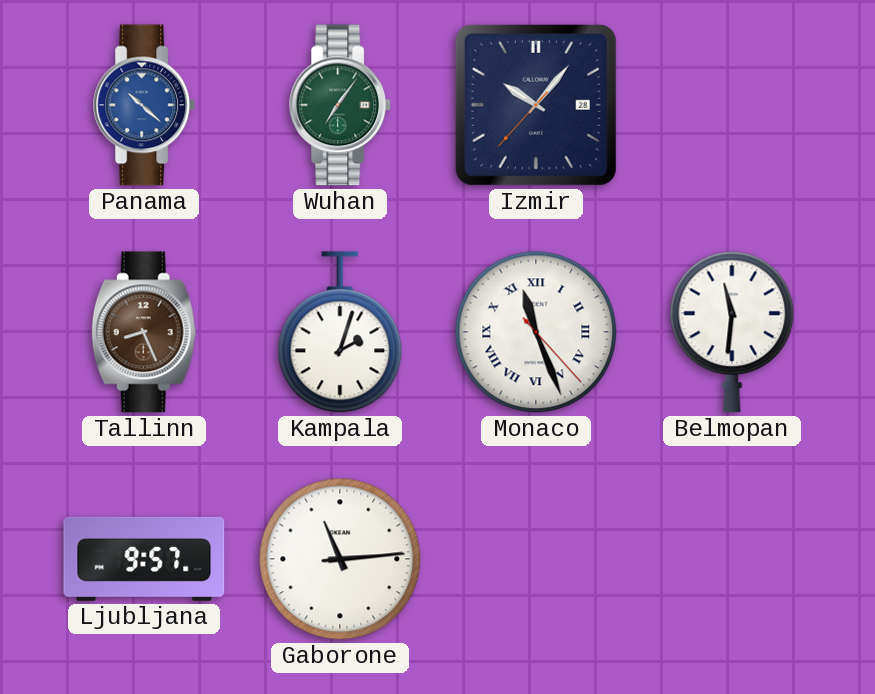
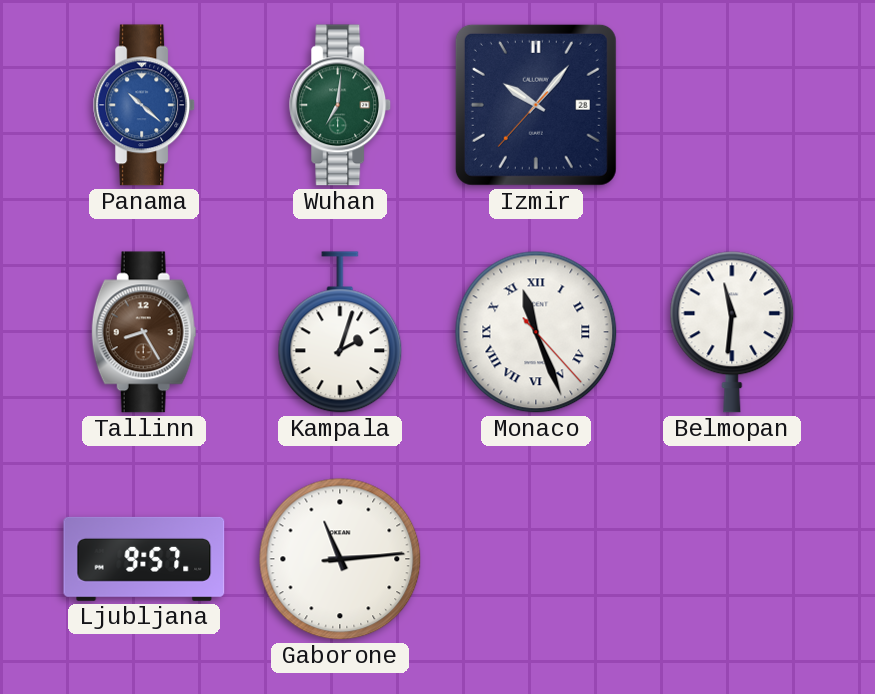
Wuhan: 7:06 -> 7:01
Tallinn: 8:26 -> 8:25
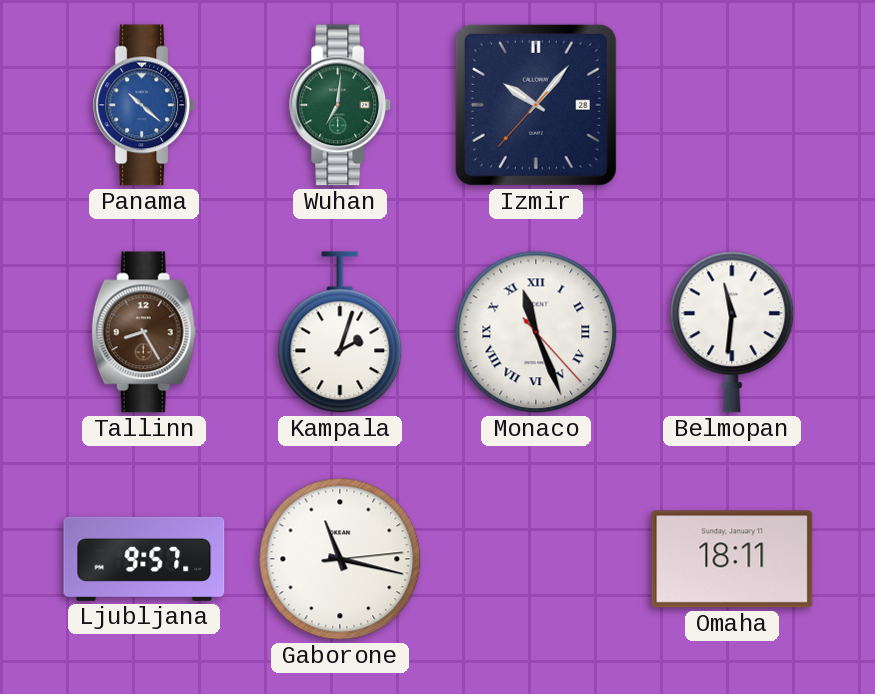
Gaborone: 11:14 -> 11:17
Omaha: none -> 18:11
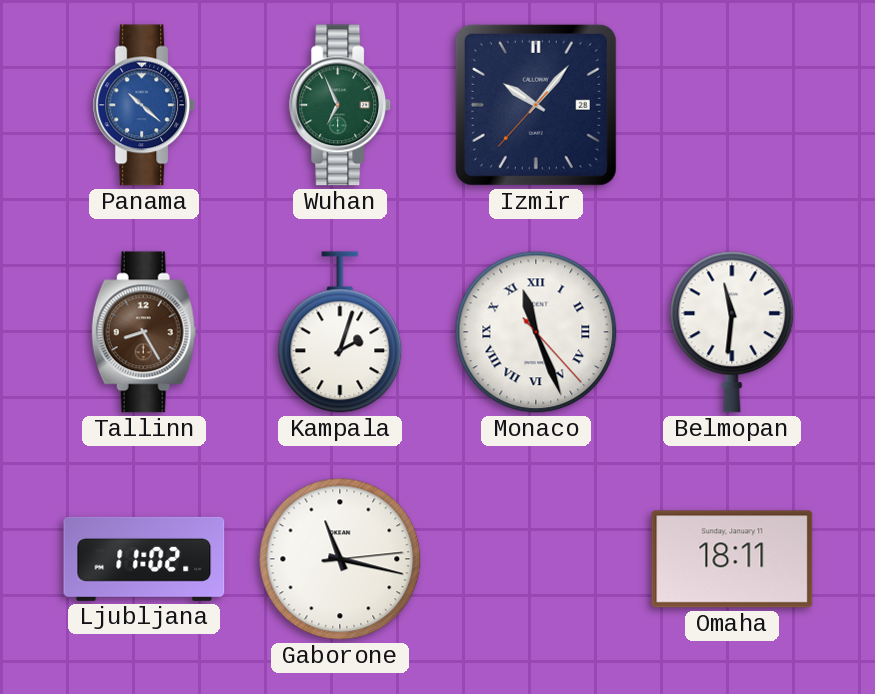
Wuhan: 7:01 -> 6:56
Ljubljana: 9:57 -> 11:02
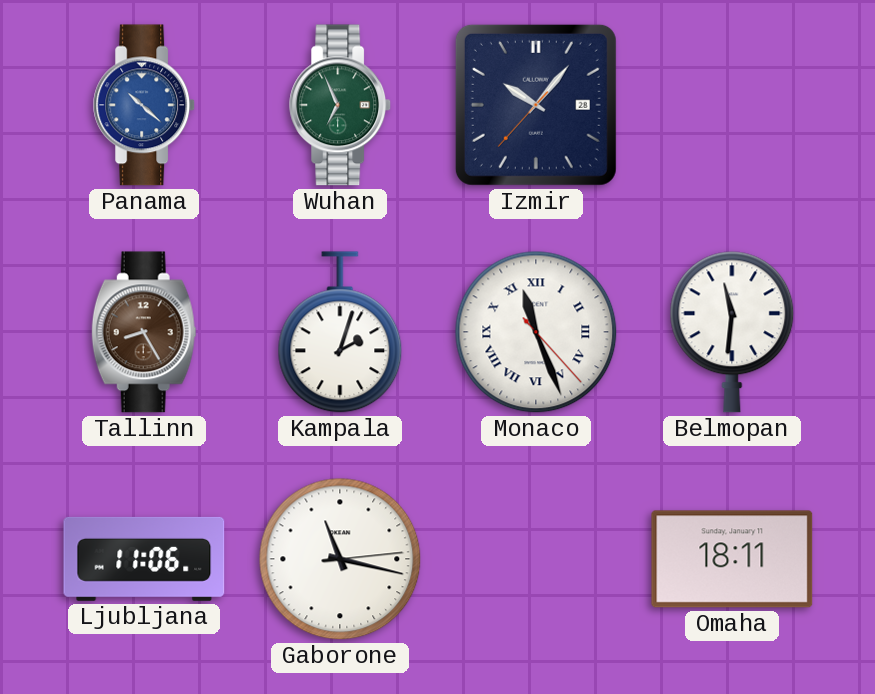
Ljubljana: 11:02 -> 11:06
